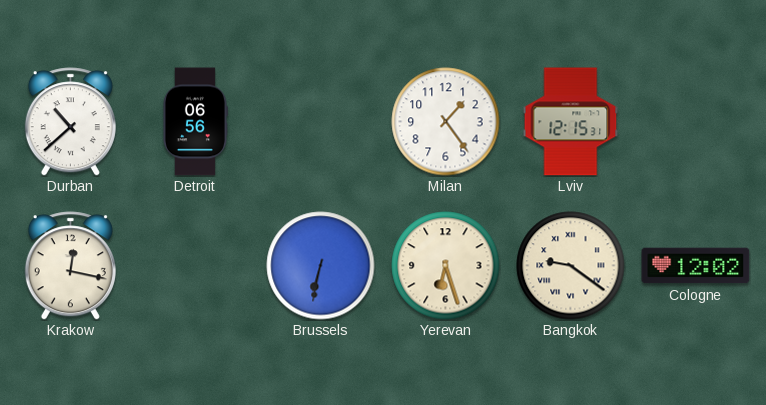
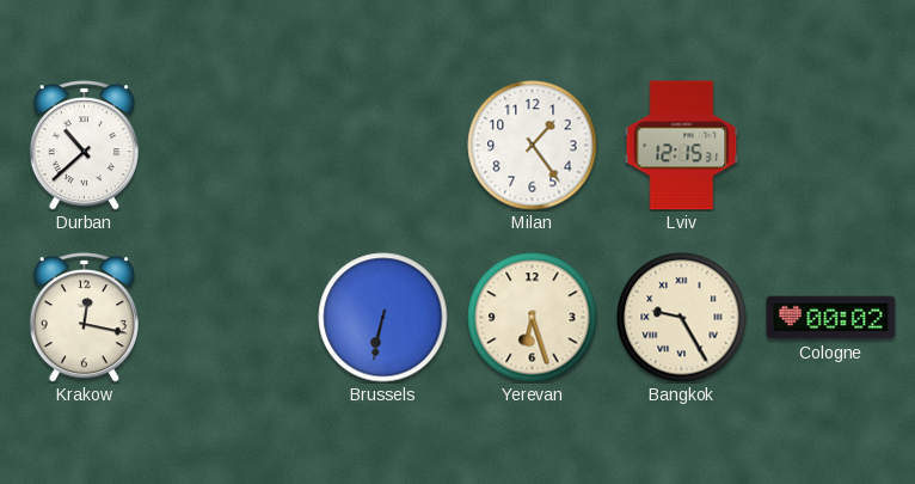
Detroit: 06:56 -> none
Bangkok: 9:21 -> 9:25
Cologne: 12:02 -> 00:02
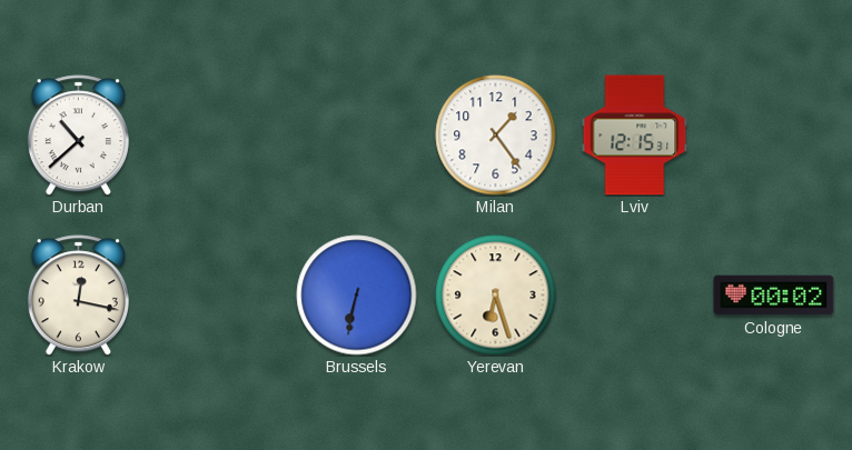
Bangkok: 9:25 -> none
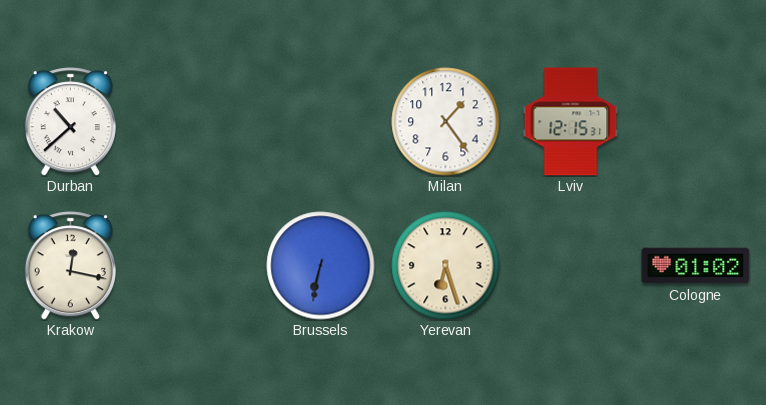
Cologne: 00:02 -> 01:02
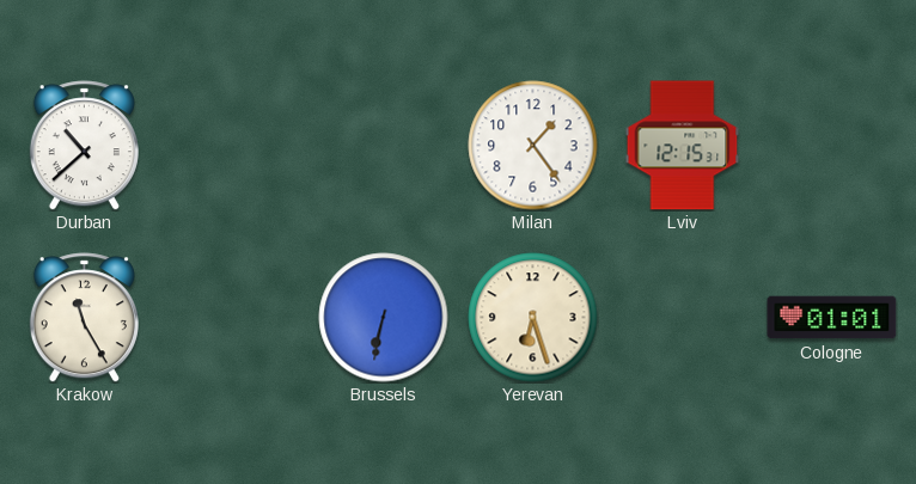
Krakow: 12:17 -> 11:25
Cologne: 01:02 -> 01:01
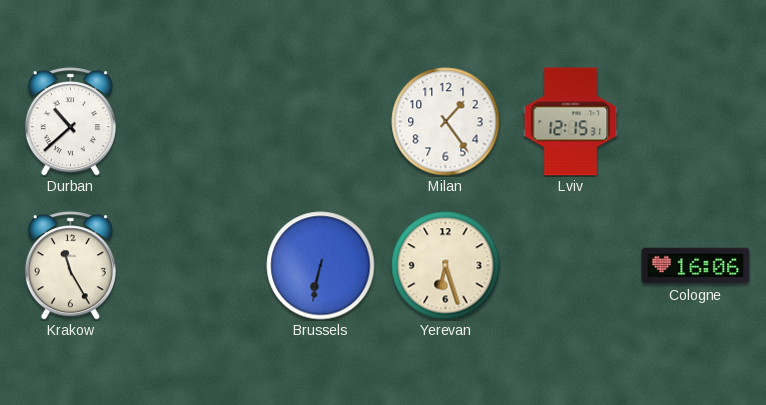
Cologne: 01:01 -> 16:06
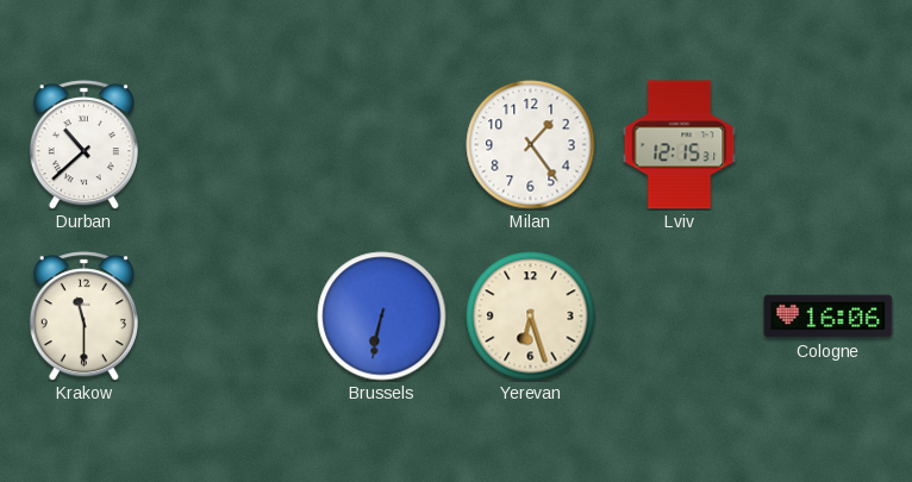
Krakow: 11:25 -> 11:30
